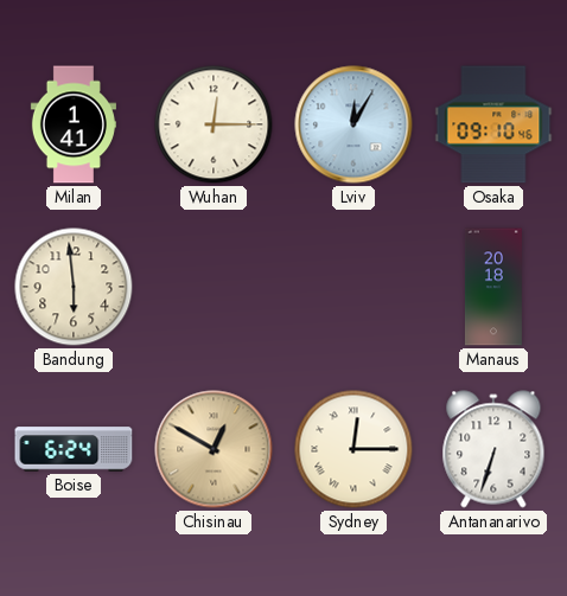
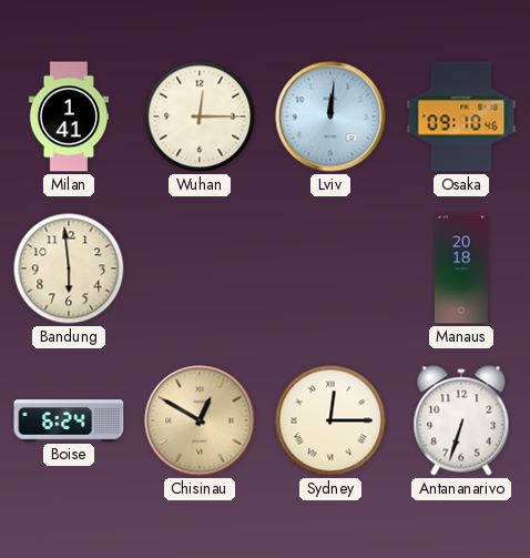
Lviv: 12:05 -> 12:01
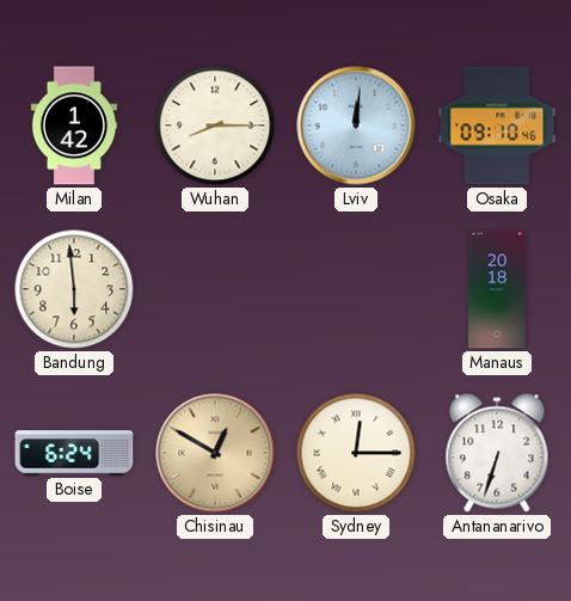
Milan: 1:41 -> 1:42
Wuhan: 12:15 -> 8:15
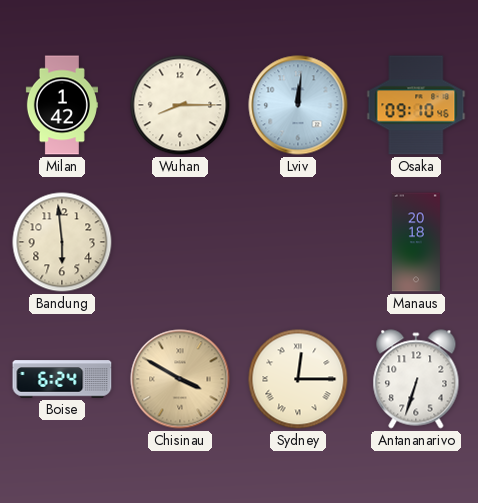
Chisinau: 12:50 -> 3:50
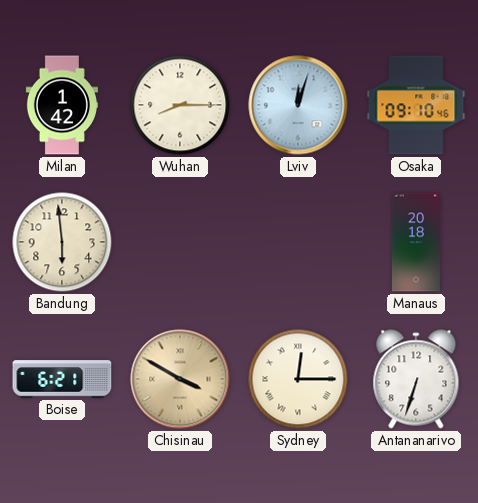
Lviv: 12:01 -> 12:03
Boise: 6:24 -> 6:21
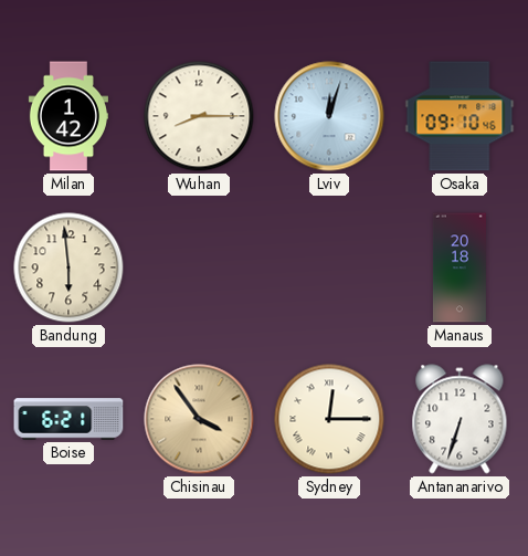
Chisinau: 3:50 -> 3:54
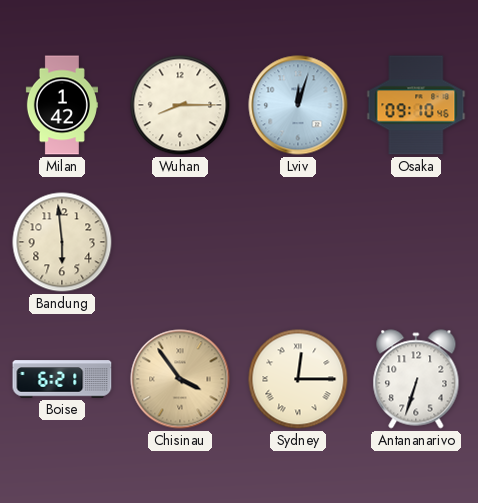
Manaus: 20:18 -> none
